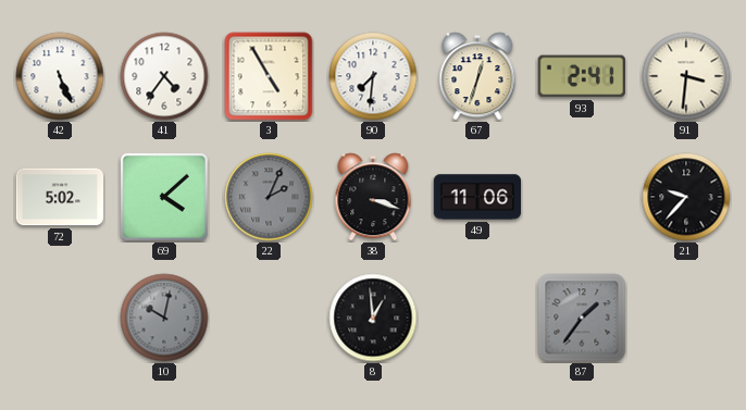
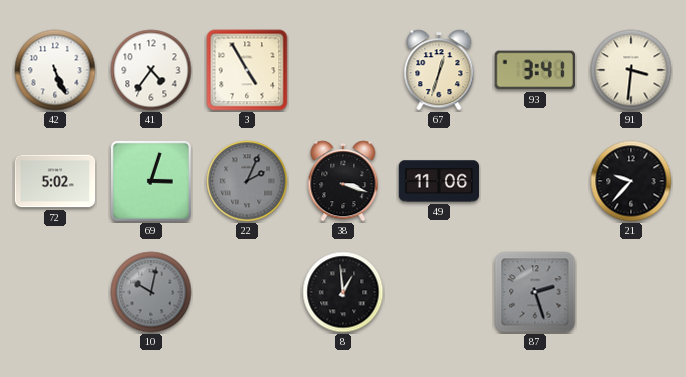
90: 7:31 -> none
93: 2:41 -> 3:41
69: 4:08 -> 3:03
87: 1:36 -> 2:27
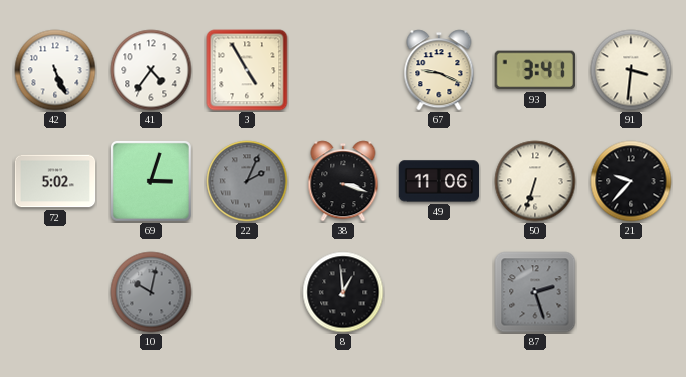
67: 12:33 -> 9:19
50: none -> 6:33
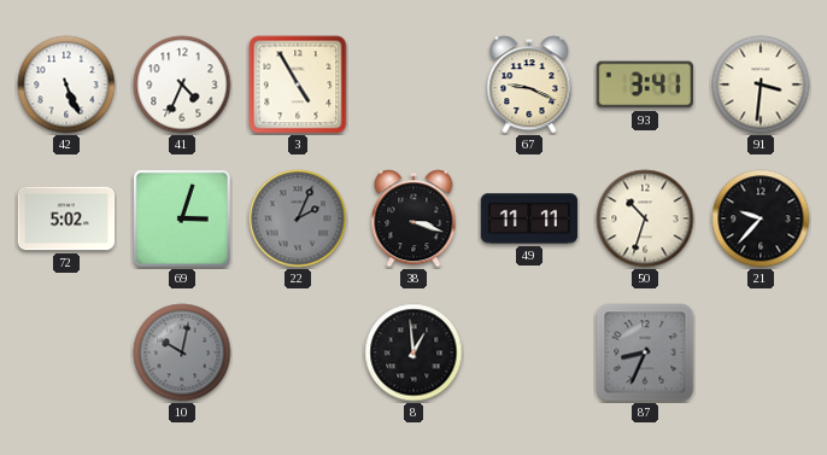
41: 4:36 -> 4:34
49: 11:06 -> 11:11
50: 6:33 -> 10:33
87: 2:27 -> 8:34
